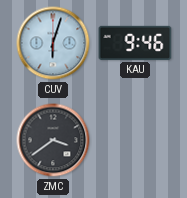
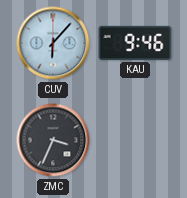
CUV: 6:03 -> 6:07
ZMC: 3:39 -> 3:34
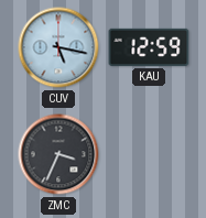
CUV: 6:07 -> 5:17
KAU: 9:46 -> 12:59
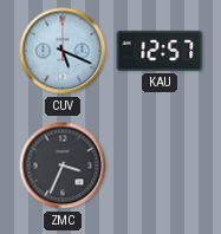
CUV: 5:17 -> 5:19
KAU: 12:59 -> 12:57
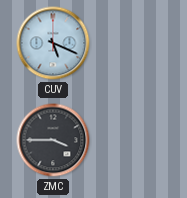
KAU: 12:57 -> none
ZMC: 3:34 -> 3:45
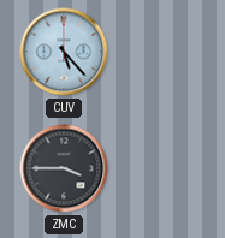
CUV: 5:19 -> 5:23
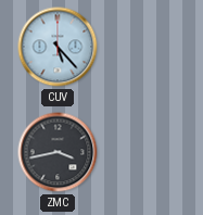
ZMC: 3:45 -> 3:43
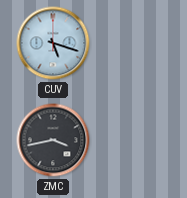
CUV: 5:23 -> 5:18
